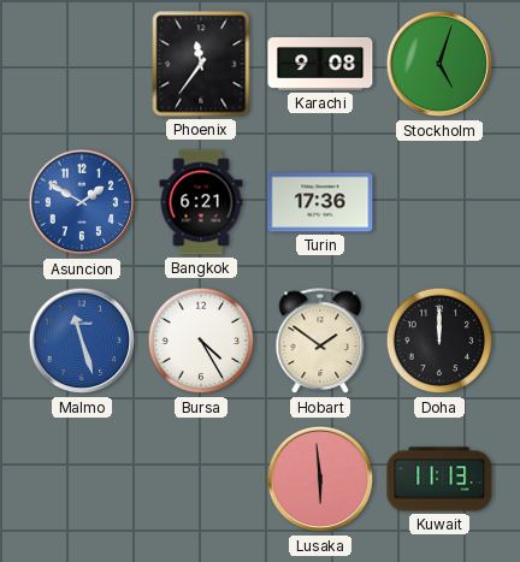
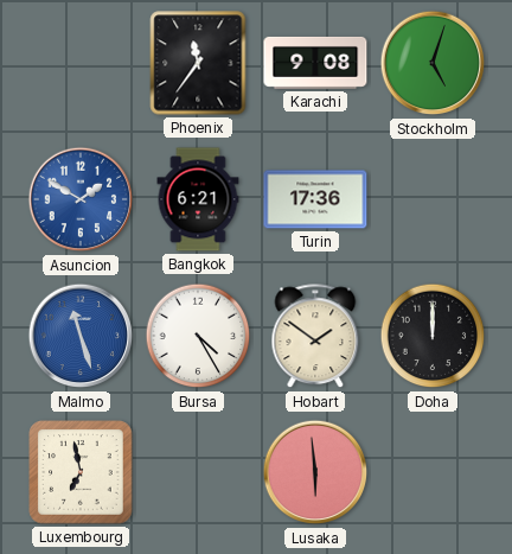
Luxembourg: none -> 6:58
Kuwait: 11:13 -> none
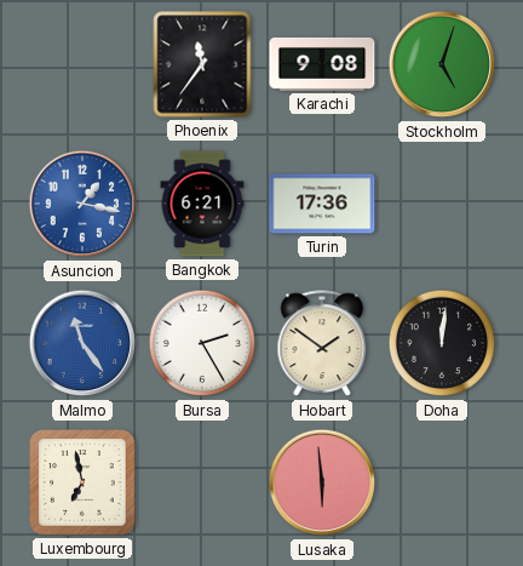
Asuncion: 1:50 -> 1:17
Malmo: 11:27 -> 11:24
Bursa: 4:25 -> 2:25
Doha: 12:00 -> 12:01
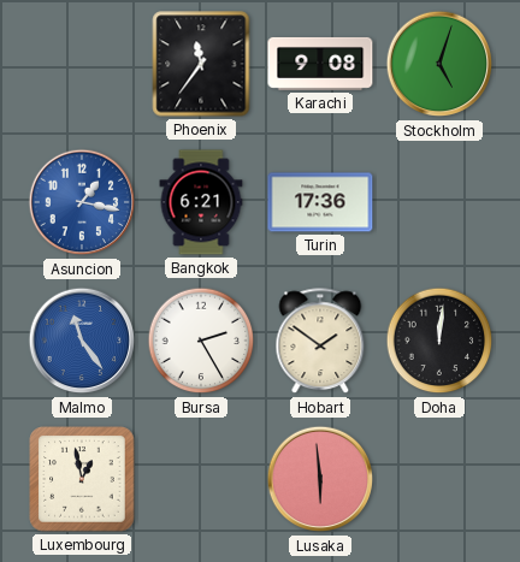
Luxembourg: 6:58 -> 12:58
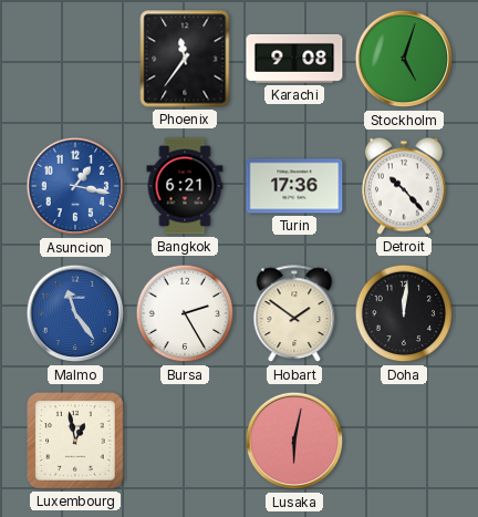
Detroit: none -> 10:23
Lusaka: 5:59 -> 6:02
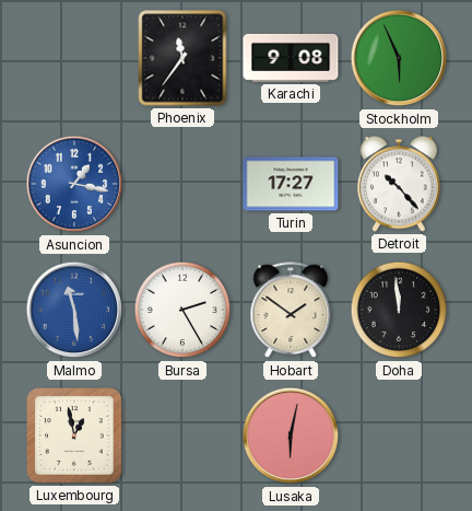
Stockholm: 5:03 -> 5:56
Bangkok: 6:21 -> none
Turin: 17:36 -> 17:27
Malmo: 11:24 -> 11:29
Doha: 12:01 -> 11:59
